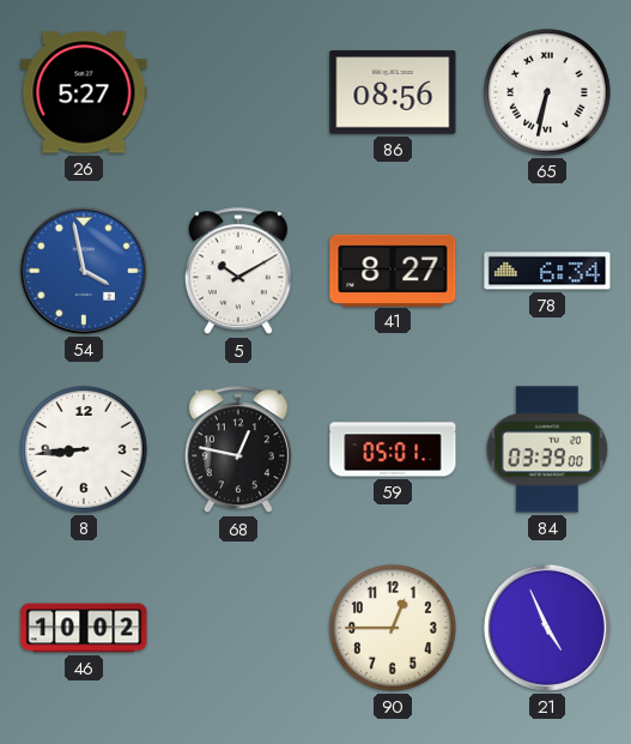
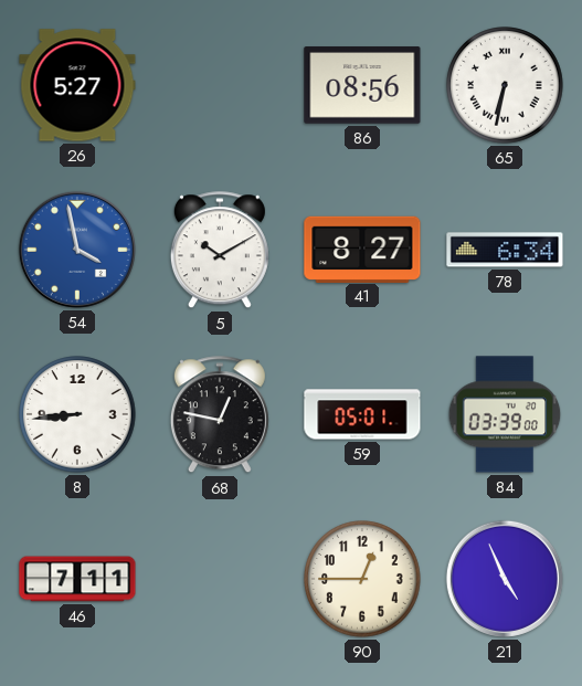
46: 10:02 -> 7:11
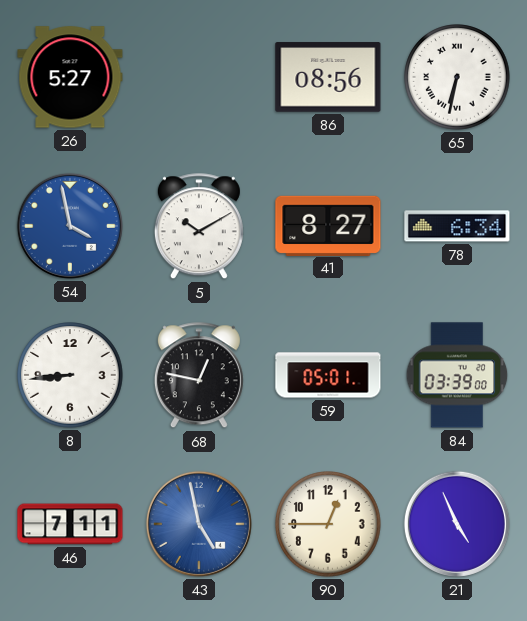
43: none -> 4:58
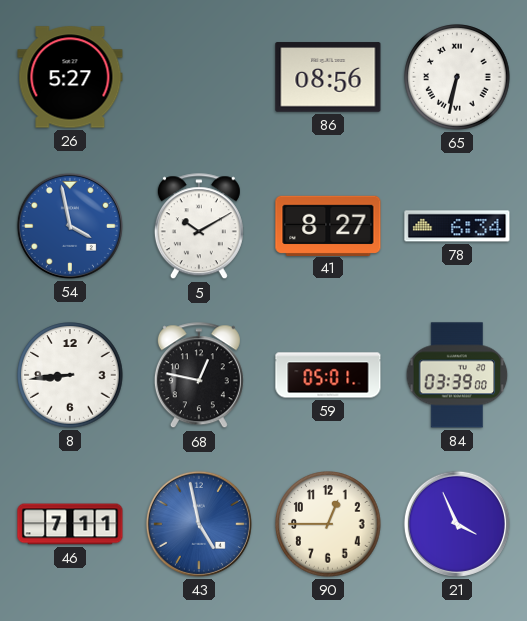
21: 4:56 -> 3:56
